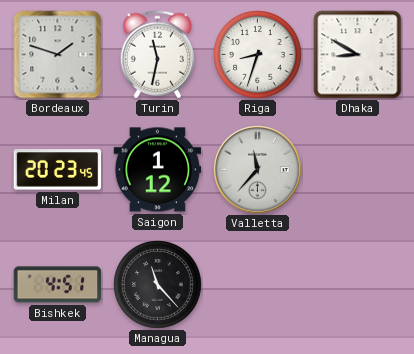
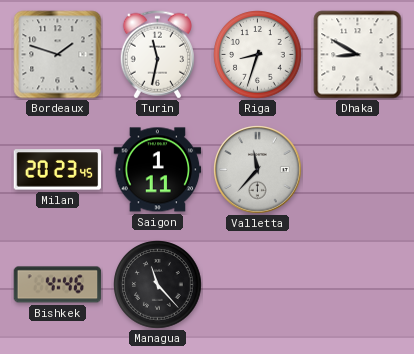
Saigon: 1:12 -> 1:11
Bishkek: 4:51 -> 4:46
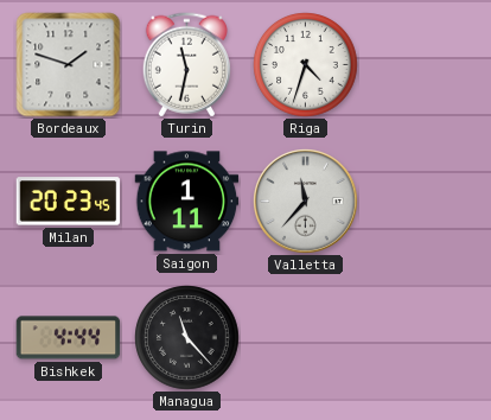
Riga: 8:33 -> 4:33
Dhaka: 8:50 -> none
Bishkek: 4:46 -> 4:44
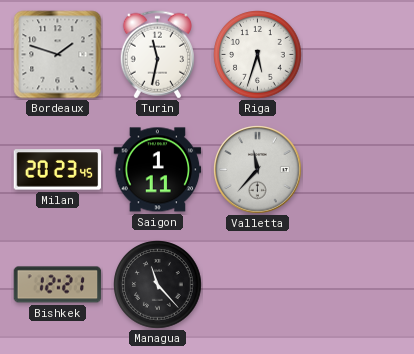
Riga: 4:33 -> 5:33
Bishkek: 4:44 -> 12:21
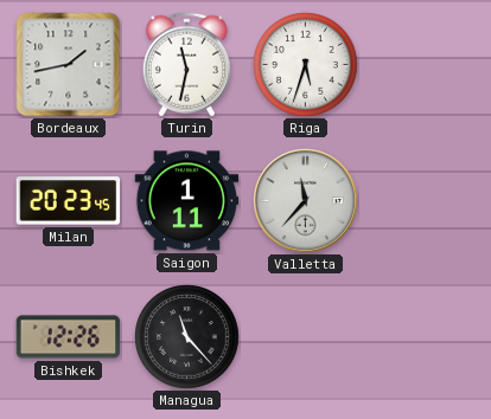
Bordeaux: 1:48 -> 1:43
Bishkek: 12:21 -> 12:26
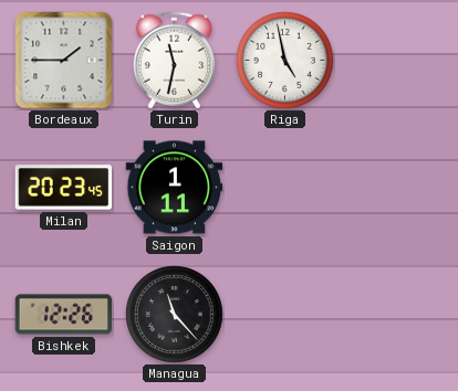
Bordeaux: 1:43 -> 1:45
Riga: 5:33 -> 4:58
Valletta: 11:37 -> none
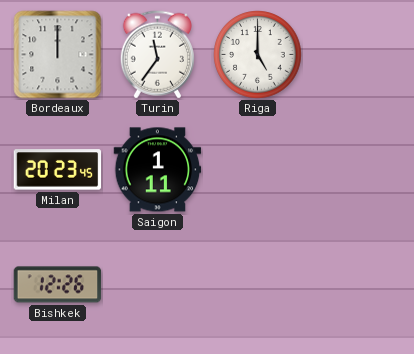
Bordeaux: 1:45 -> 12:00
Turin: 11:32 -> 11:36
Riga: 4:58 -> 5:00
Managua: 11:23 -> none
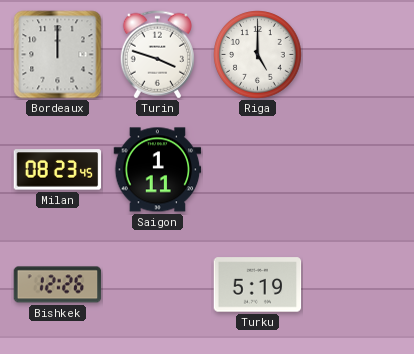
Turin: 11:36 -> 3:48
Milan: 20:23 -> 08:23
Turku: none -> 5:19
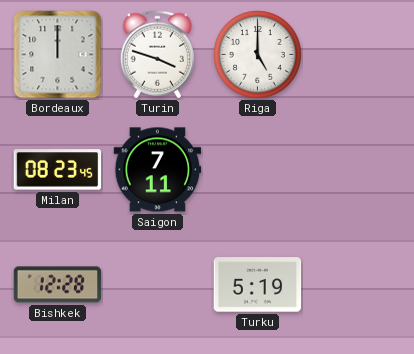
Saigon: 1:11 -> 7:11
Bishkek: 12:26 -> 12:28
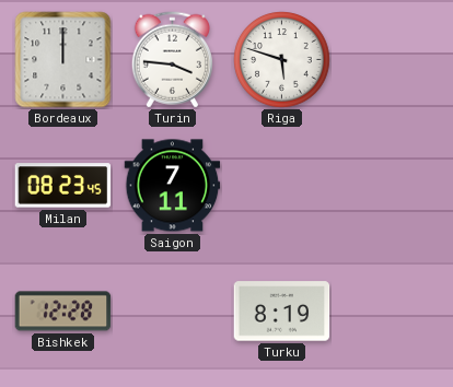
Turin: 3:48 -> 3:46
Riga: 5:00 -> 5:48
Turku: 5:19 -> 8:19
